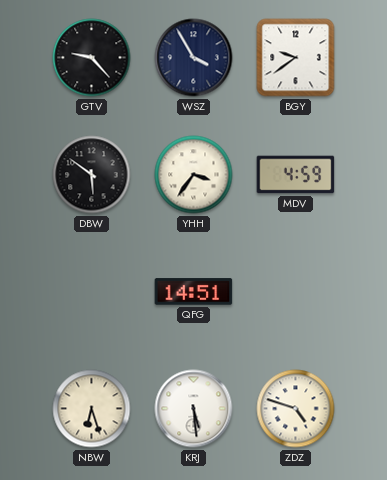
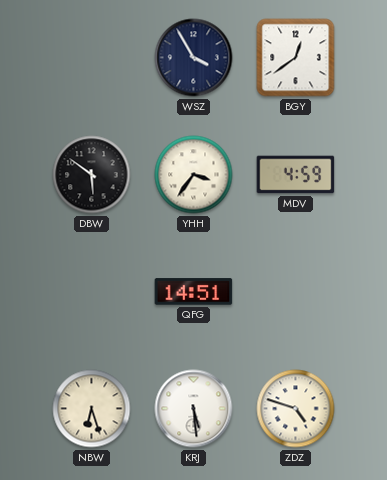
GTV: 9:23 -> none
BGY: 9:39 -> 12:39
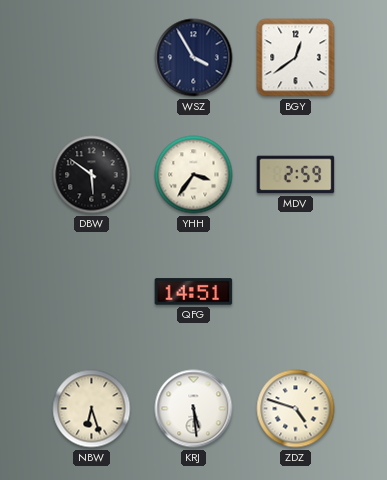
MDV: 4:59 -> 2:59
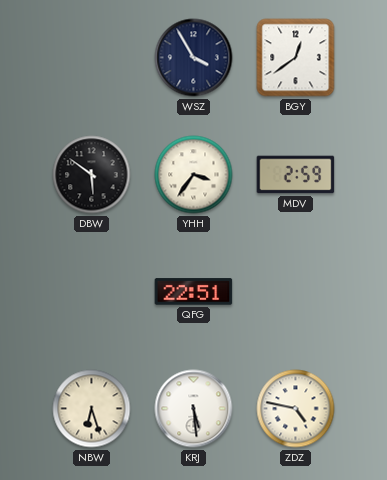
QFG: 14:51 -> 22:51
ZDZ: 4:48 -> 4:47
